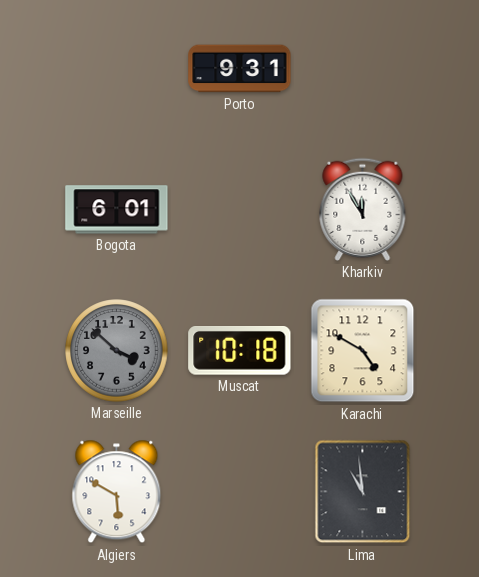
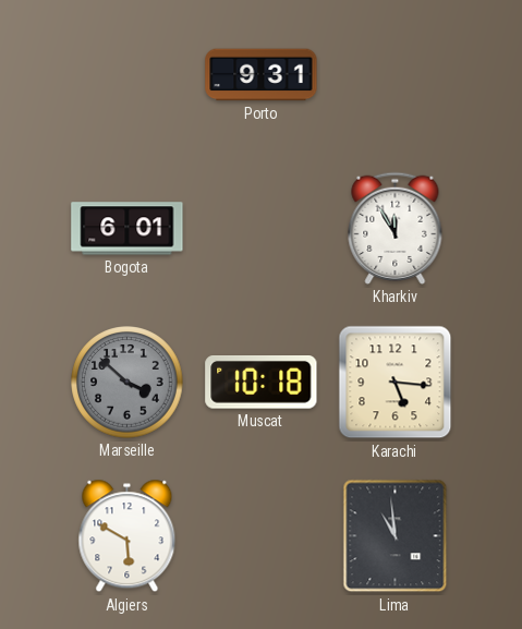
Karachi: 4:50 -> 5:16
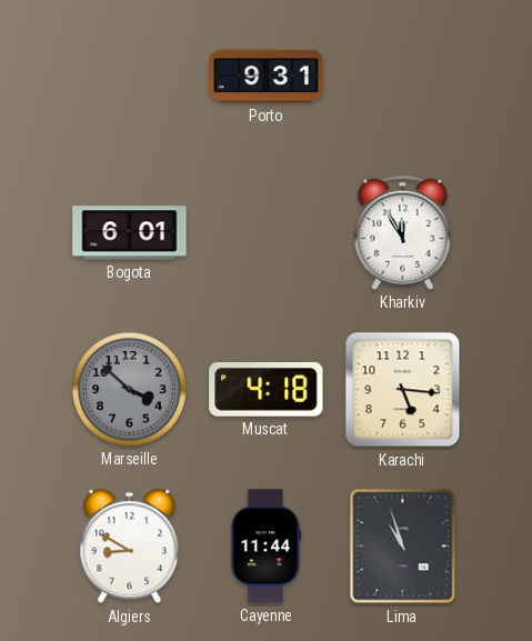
Muscat: 10:18 -> 4:18
Algiers: 5:50 -> 8:50
Cayenne: none -> 11:44
Lima: 10:59 -> 10:57
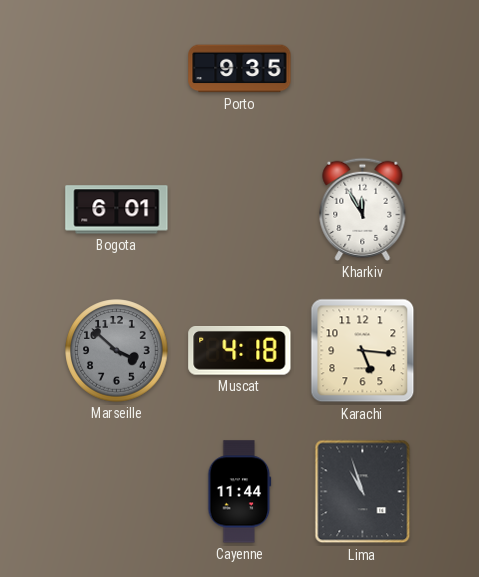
Porto: 9:31 -> 9:35
Algiers: 8:50 -> none
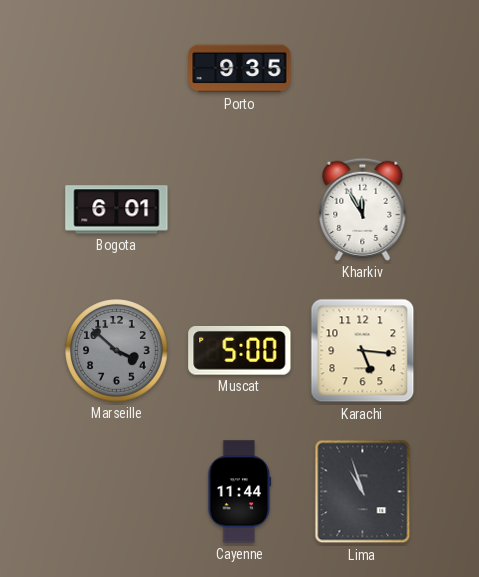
Muscat: 4:18 -> 5:00
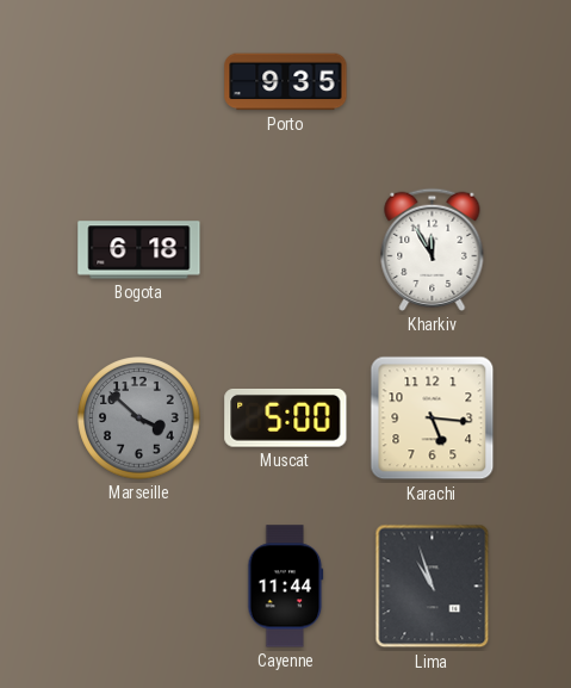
Bogota: 6:01 -> 6:18
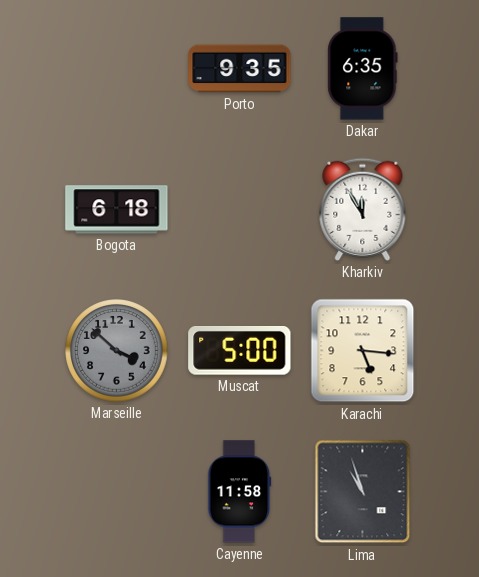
Dakar: none -> 6:35
Cayenne: 11:44 -> 11:58
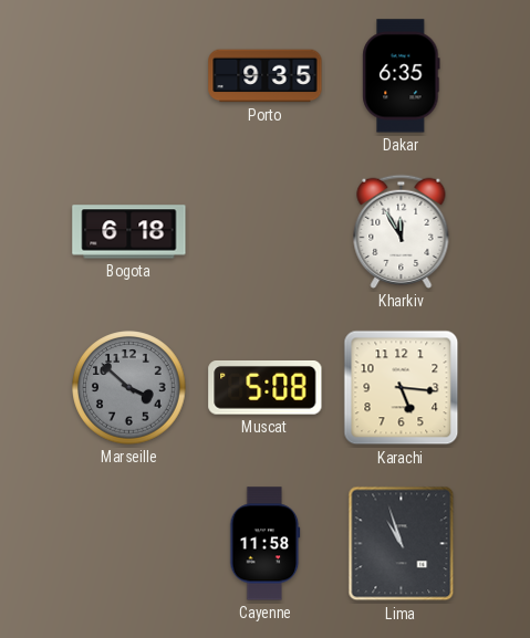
Muscat: 5:00 -> 5:08
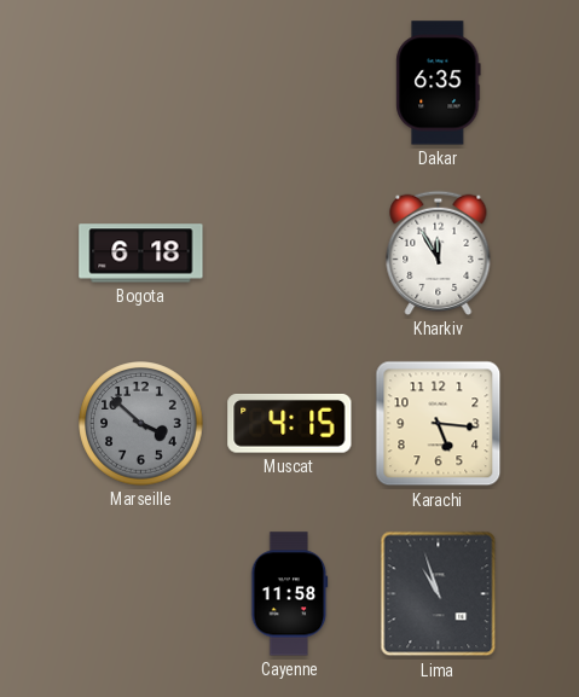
Porto: 9:35 -> none
Muscat: 5:08 -> 4:15
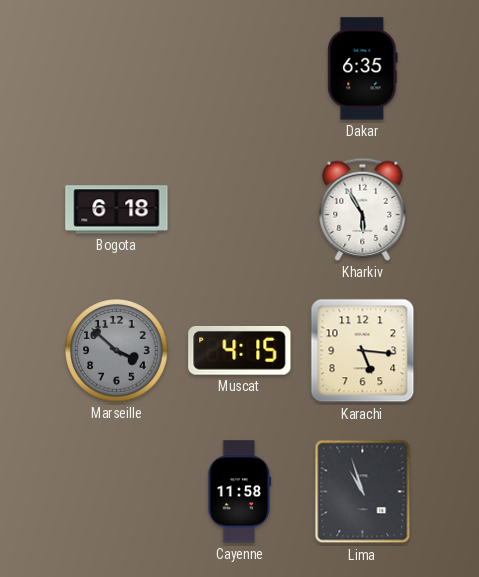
Kharkiv: 11:55 -> 5:55
